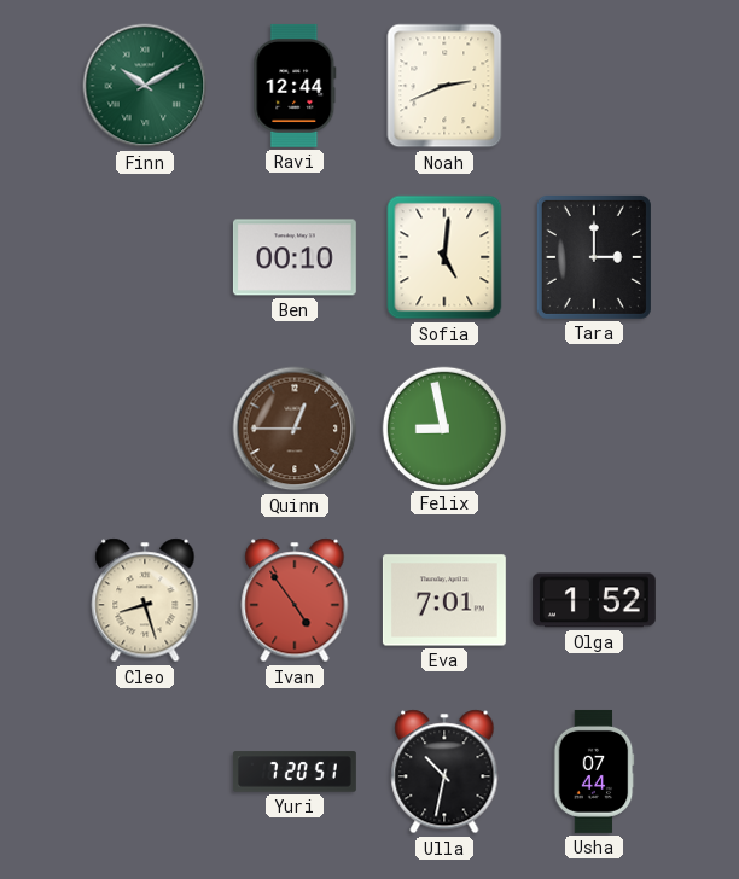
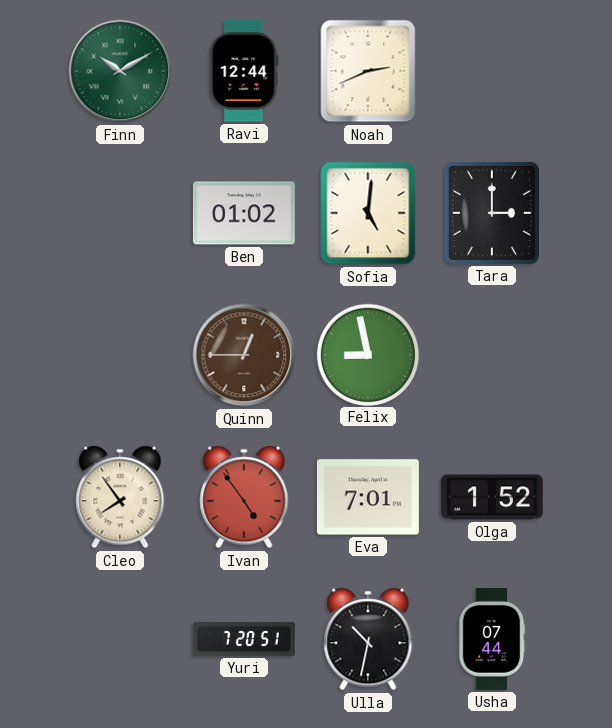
Ben: 00:10 -> 01:02
Cleo: 8:27 -> 7:54
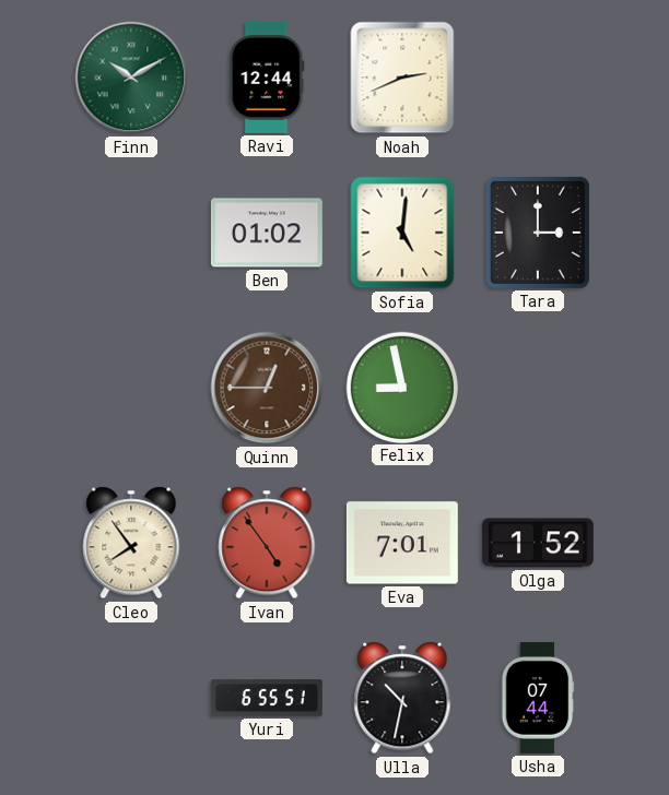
Yuri: 7:20 -> 6:55
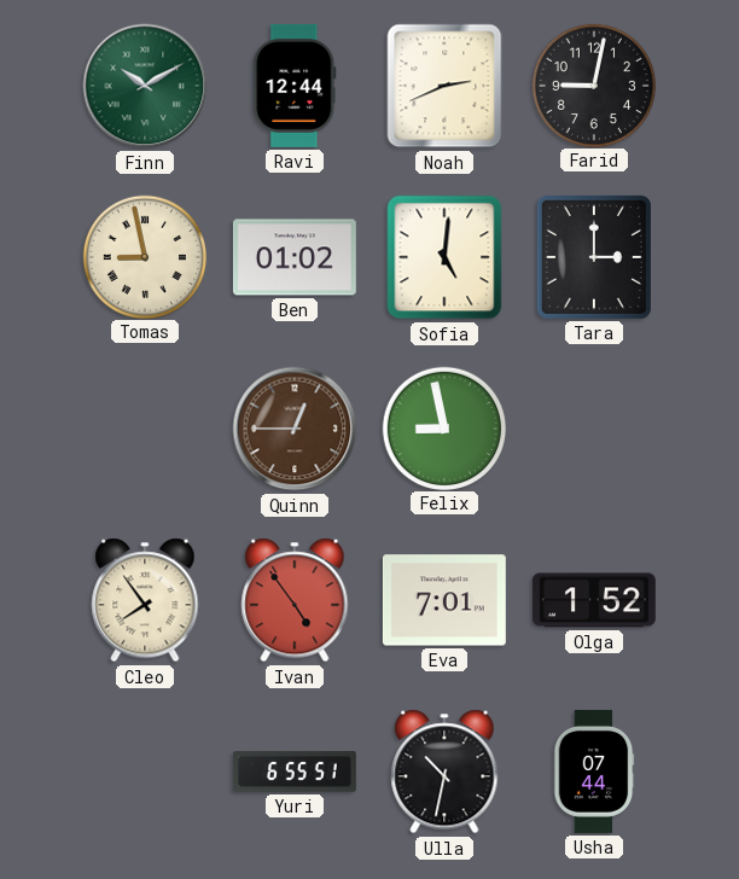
Farid: none -> 9:02
Tomas: none -> 8:58
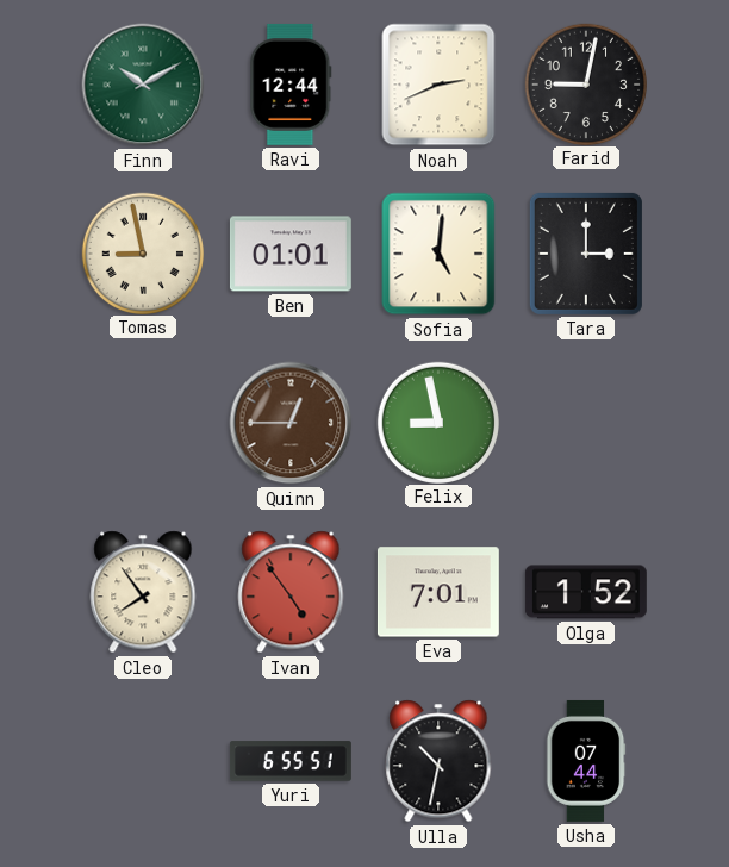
Ben: 01:02 -> 01:01
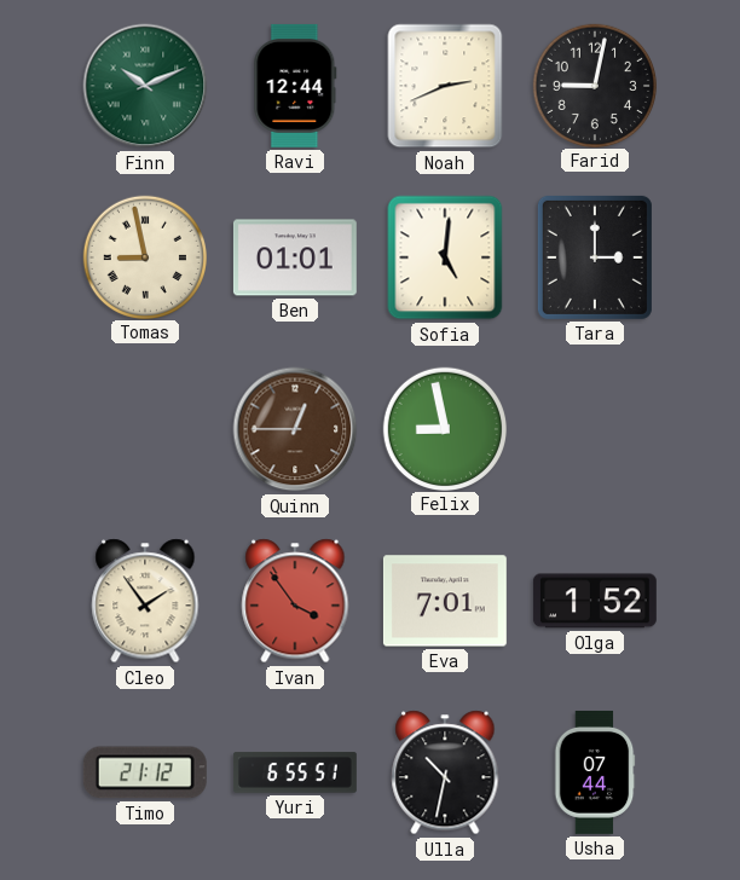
Finn: 10:10 -> 10:11
Cleo: 7:54 -> 1:54
Ivan: 4:54 -> 3:54
Timo: none -> 21:12
